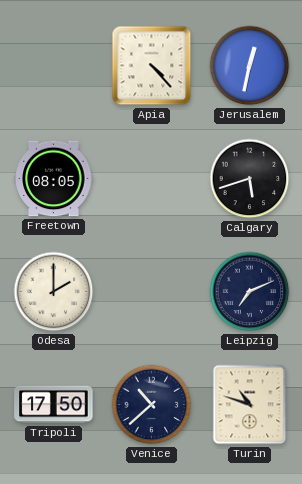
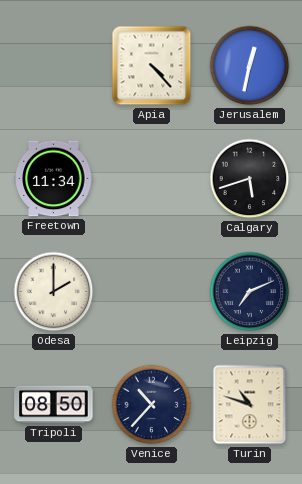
Freetown: 08:05 -> 11:34
Tripoli: 17:50 -> 08:50
Venice: 10:38 -> 10:37
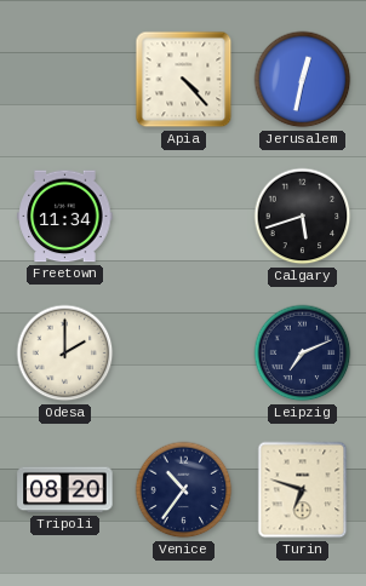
Tripoli: 08:50 -> 08:20
Venice: 10:37 -> 10:36
Turin: 10:48 -> 6:48
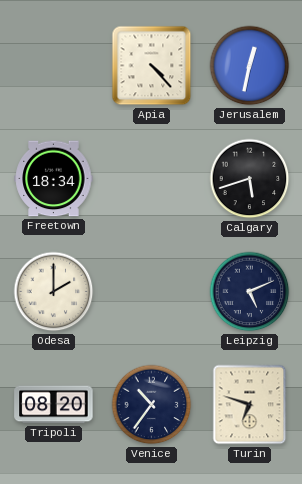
Freetown: 11:34 -> 18:34
Leipzig: 7:11 -> 5:11
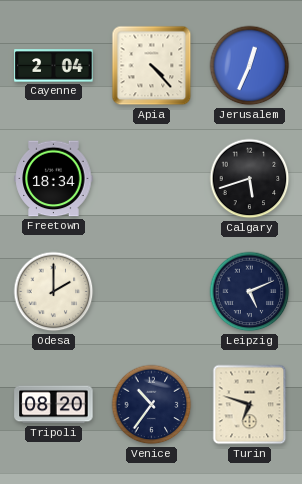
Cayenne: none -> 2:04
Jerusalem: 12:32 -> 12:34
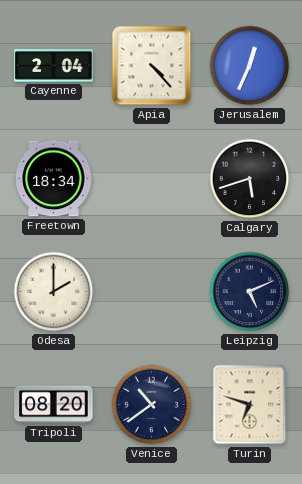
Venice: 10:36 -> 10:39
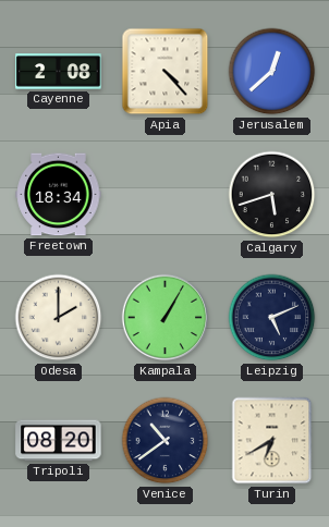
Cayenne: 2:04 -> 2:08
Jerusalem: 12:34 -> 12:38
Kampala: none -> 1:05
Turin: 6:48 -> 6:40
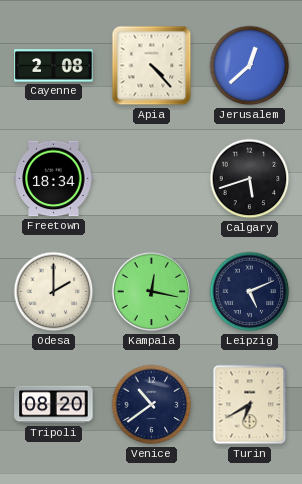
Kampala: 1:05 -> 12:17
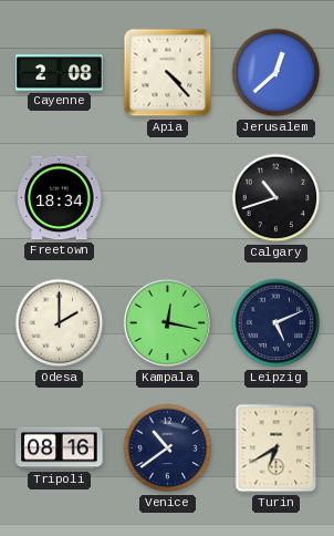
Calgary: 5:42 -> 10:42
Tripoli: 08:20 -> 08:16
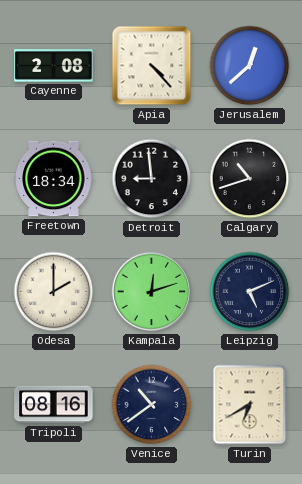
Detroit: none -> 8:59
Kampala: 12:17 -> 12:12
